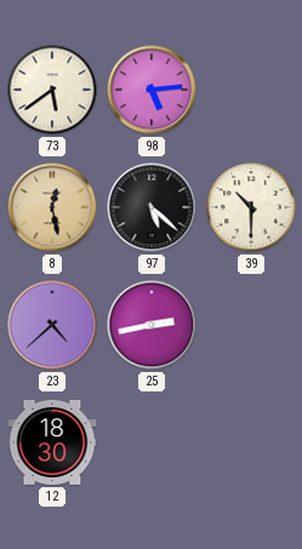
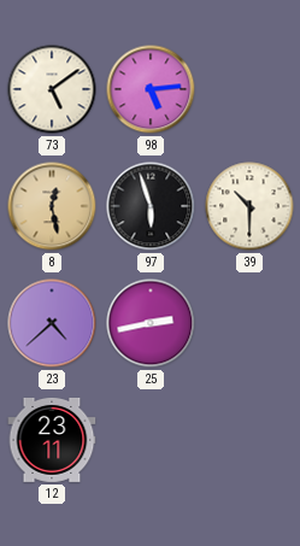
73: 5:39 -> 5:09
97: 5:22 -> 5:57
12: 18:30 -> 23:11
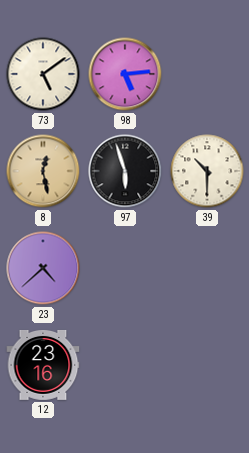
25: 2:43 -> none
12: 23:11 -> 23:16
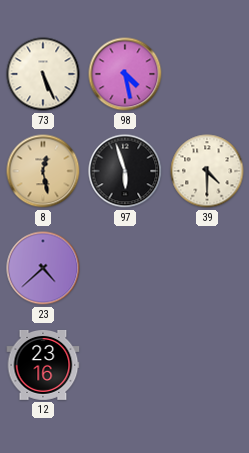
73: 5:09 -> 5:26
98: 5:14 -> 4:28
39: 10:30 -> 4:30
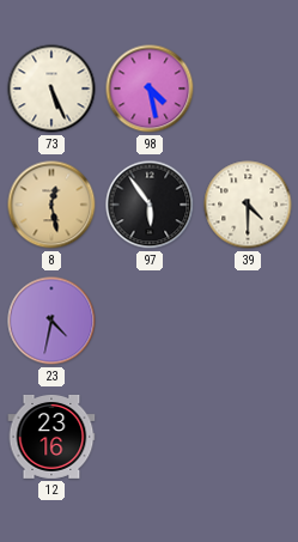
97: 5:57 -> 5:54
23: 4:38 -> 4:32
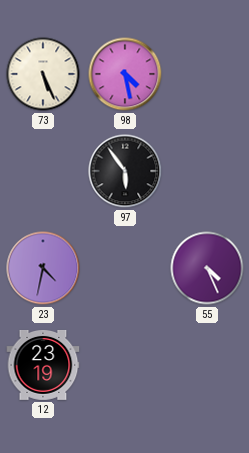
8: 12:28 -> none
39: 4:30 -> none
55: none -> 4:26
12: 23:16 -> 23:19
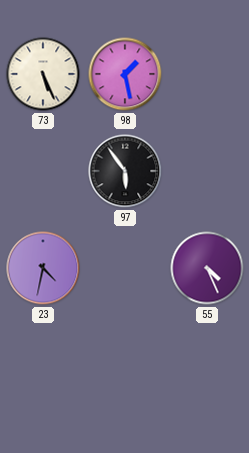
98: 4:28 -> 1:28
12: 23:19 -> none
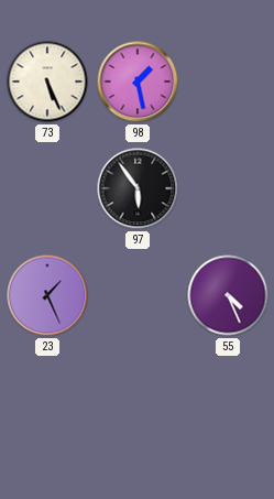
23: 4:32 -> 1:26
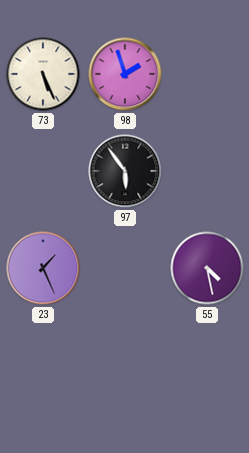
98: 1:28 -> 1:57
55: 4:26 -> 4:28
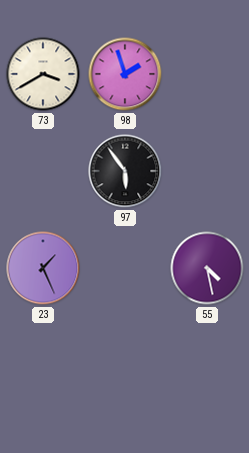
73: 5:26 -> 3:40
